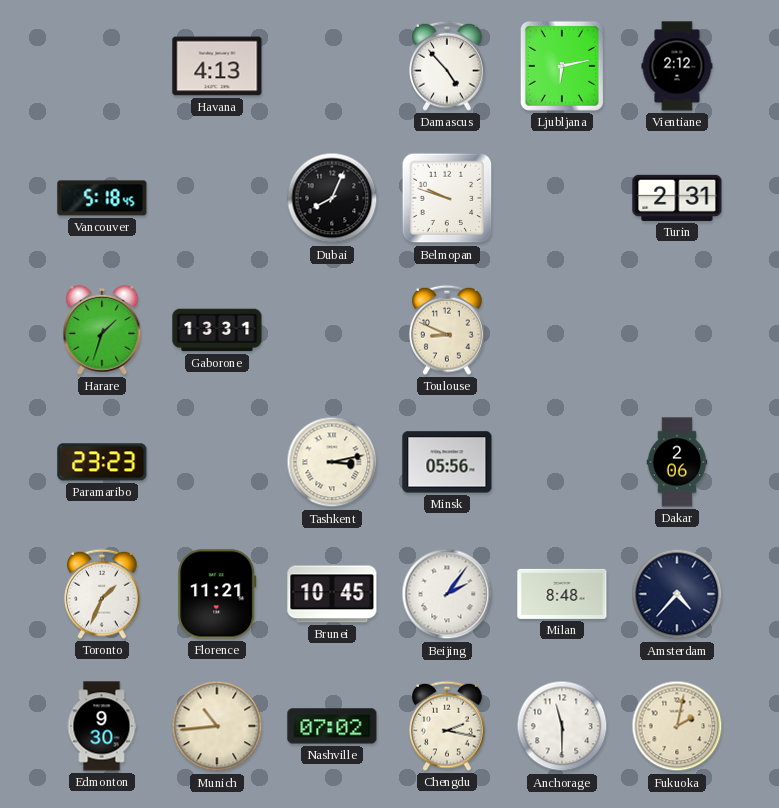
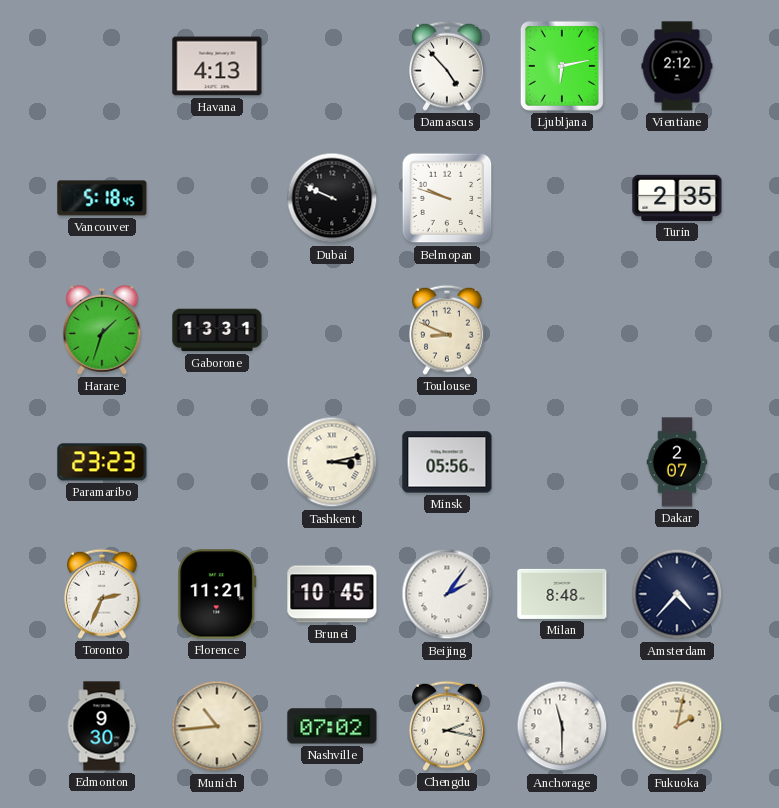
Dubai: 8:04 -> 9:49
Turin: 2:31 -> 2:35
Dakar: 2:06 -> 2:07
Toronto: 1:34 -> 2:34
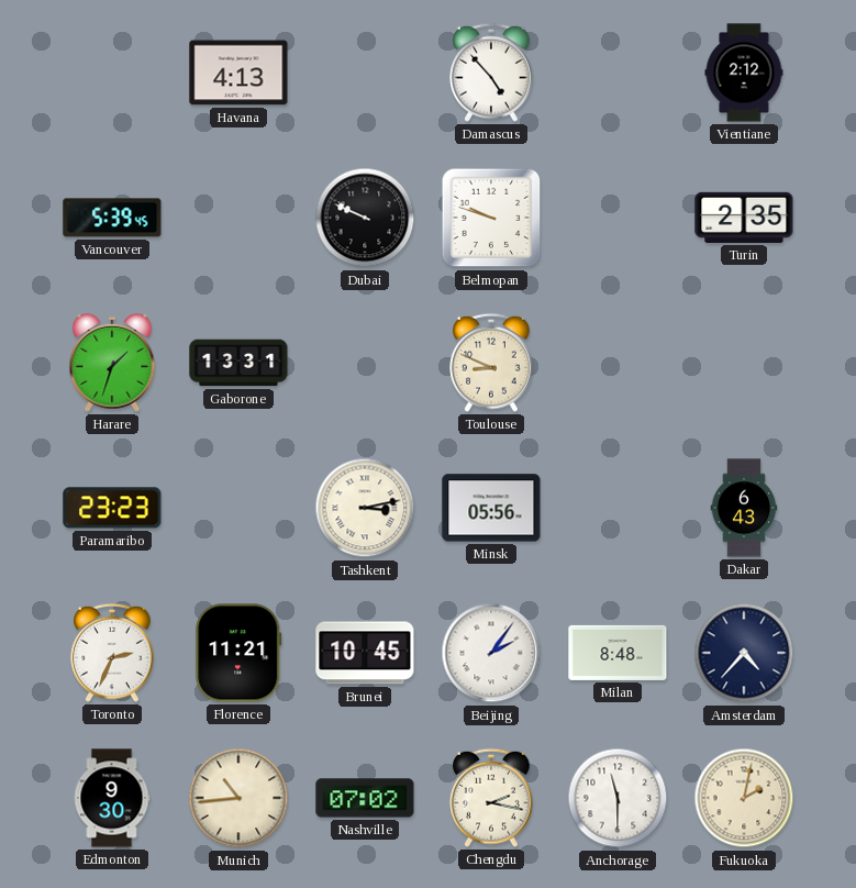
Ljubljana: 6:13 -> none
Vancouver: 5:18 -> 5:39
Dakar: 2:07 -> 6:43
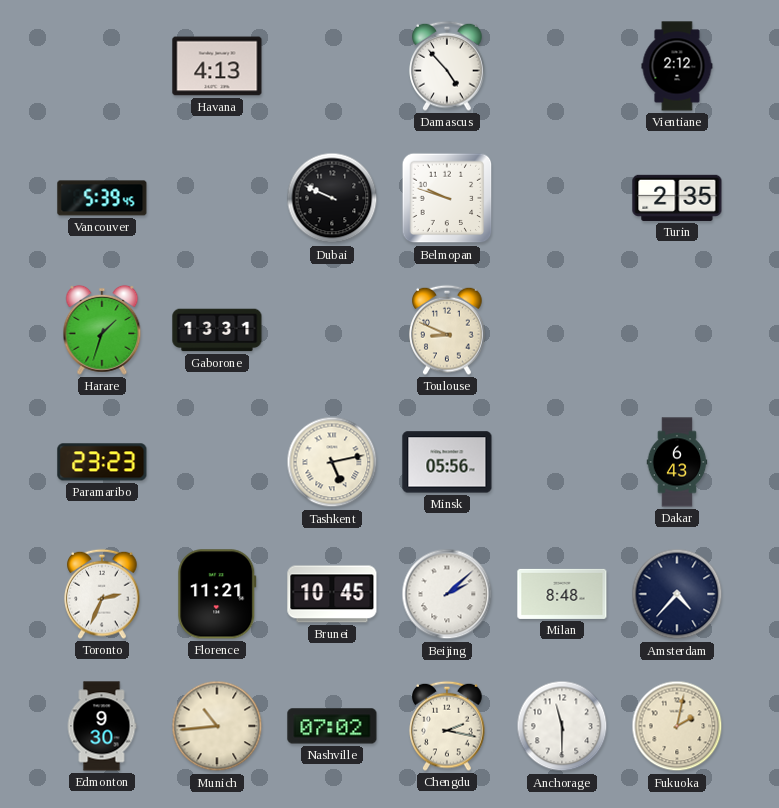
Tashkent: 3:13 -> 5:13
Beijing: 2:06 -> 2:08
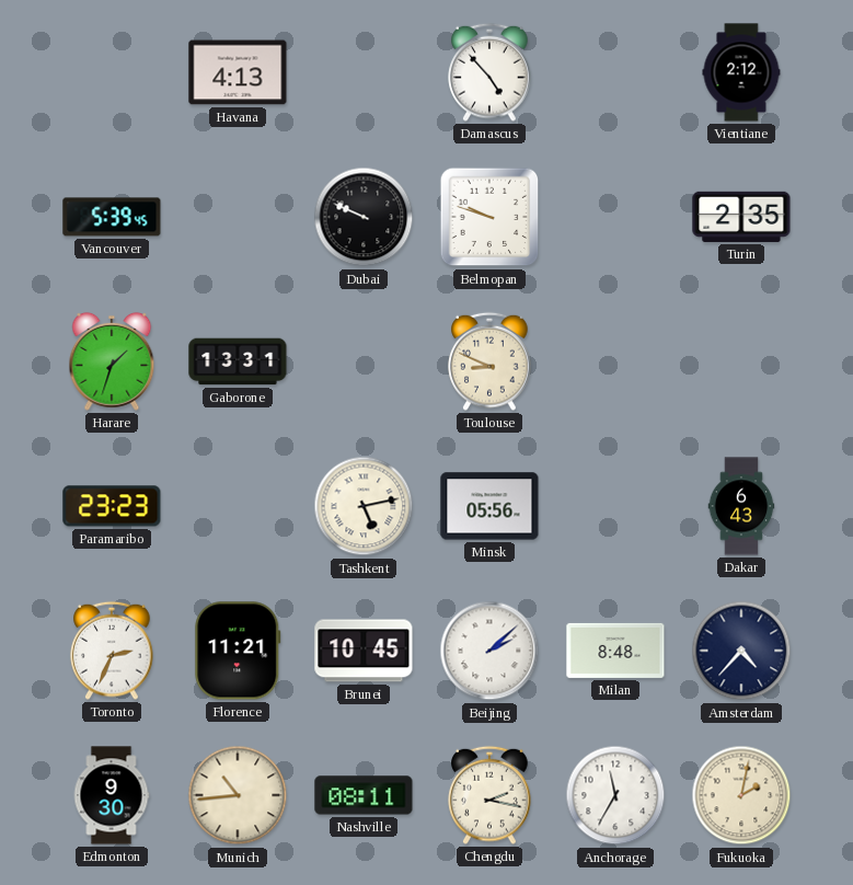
Nashville: 07:02 -> 08:11
Anchorage: 11:30 -> 11:35
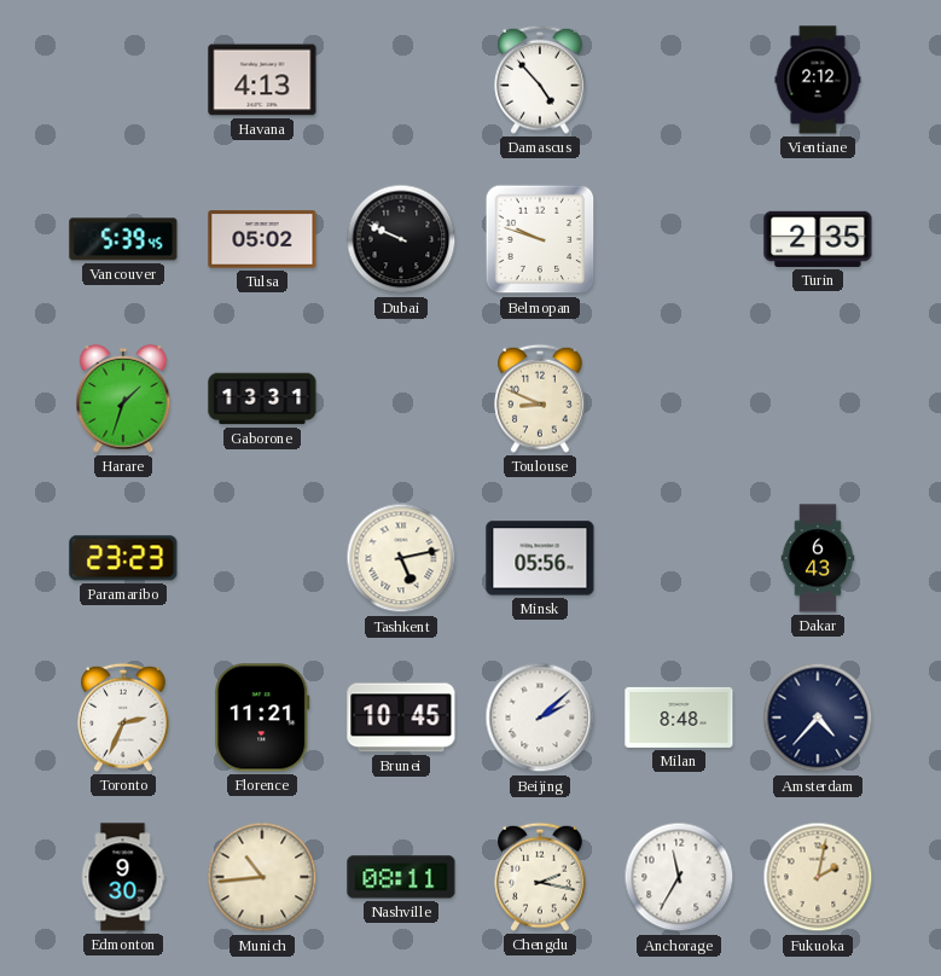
Tulsa: none -> 05:02
